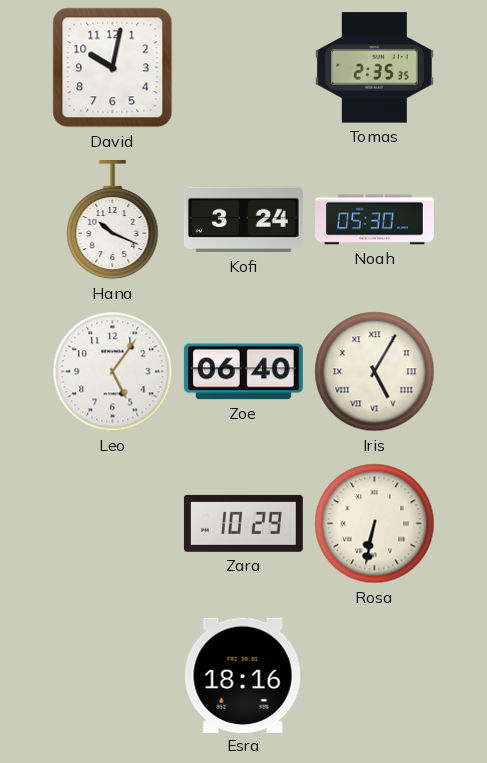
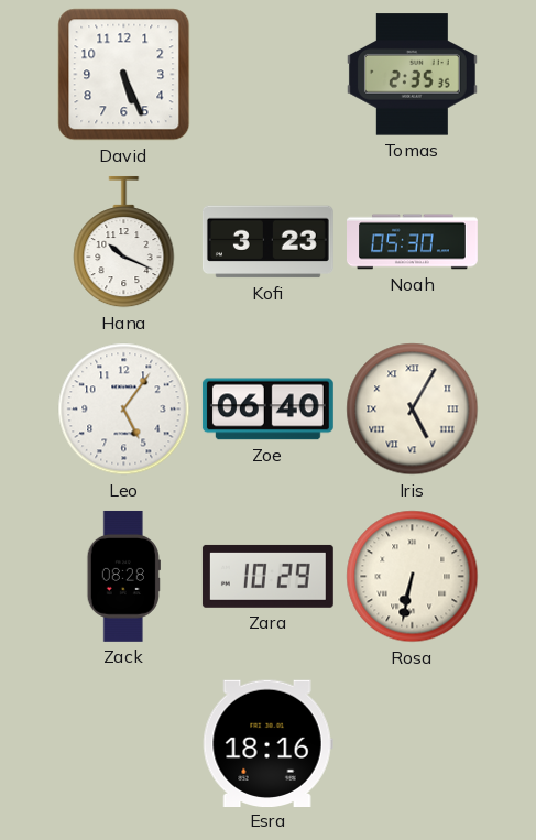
David: 10:02 -> 5:26
Kofi: 3:24 -> 3:23
Zack: none -> 08:28
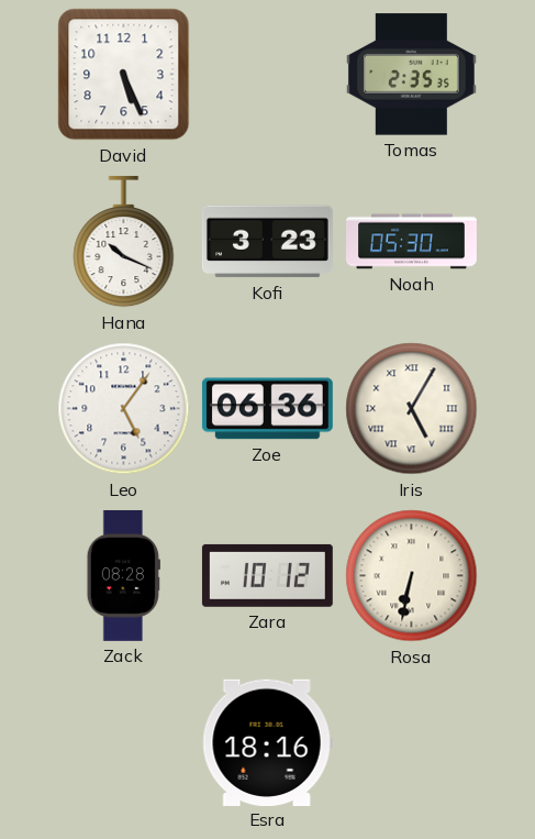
Zoe: 06:40 -> 06:36
Zara: 10:29 -> 10:12
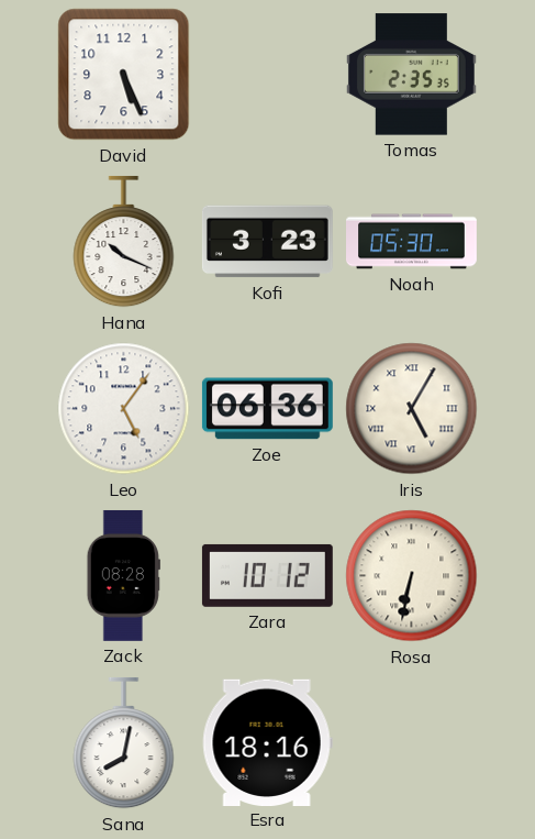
Sana: none -> 8:02
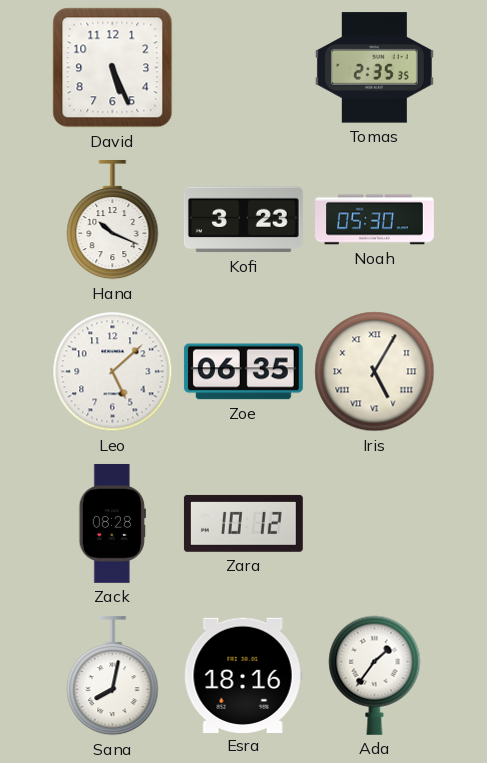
Leo: 5:06 -> 5:08
Zoe: 06:36 -> 06:35
Rosa: 6:32 -> none
Ada: none -> 1:36
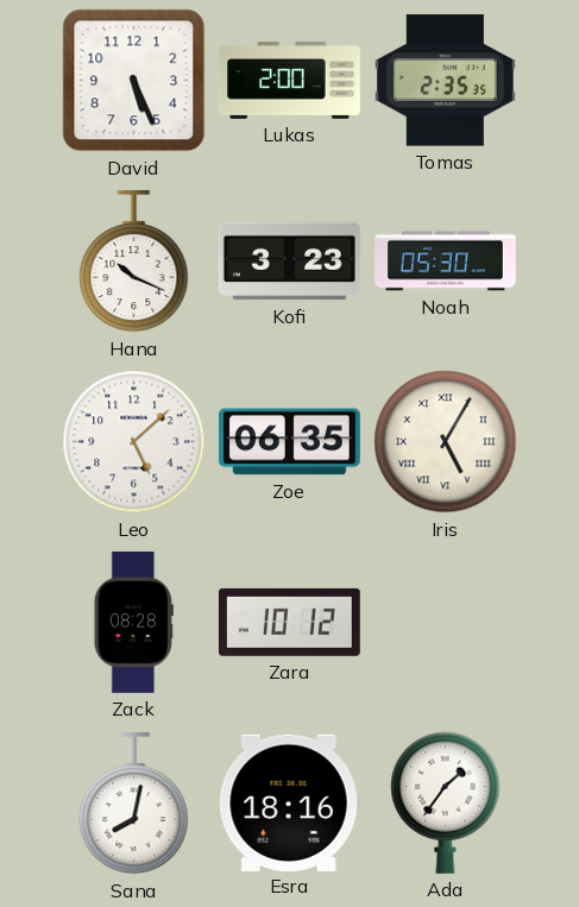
Lukas: none -> 2:00
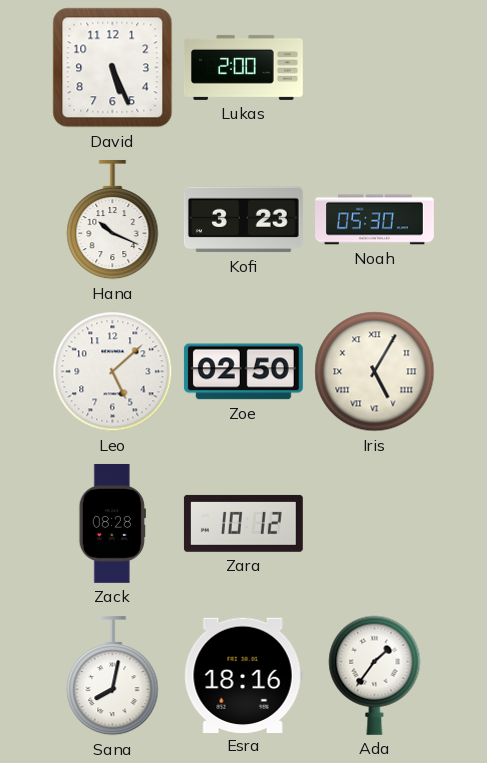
Tomas: 2:35 -> none
Zoe: 06:35 -> 02:50
